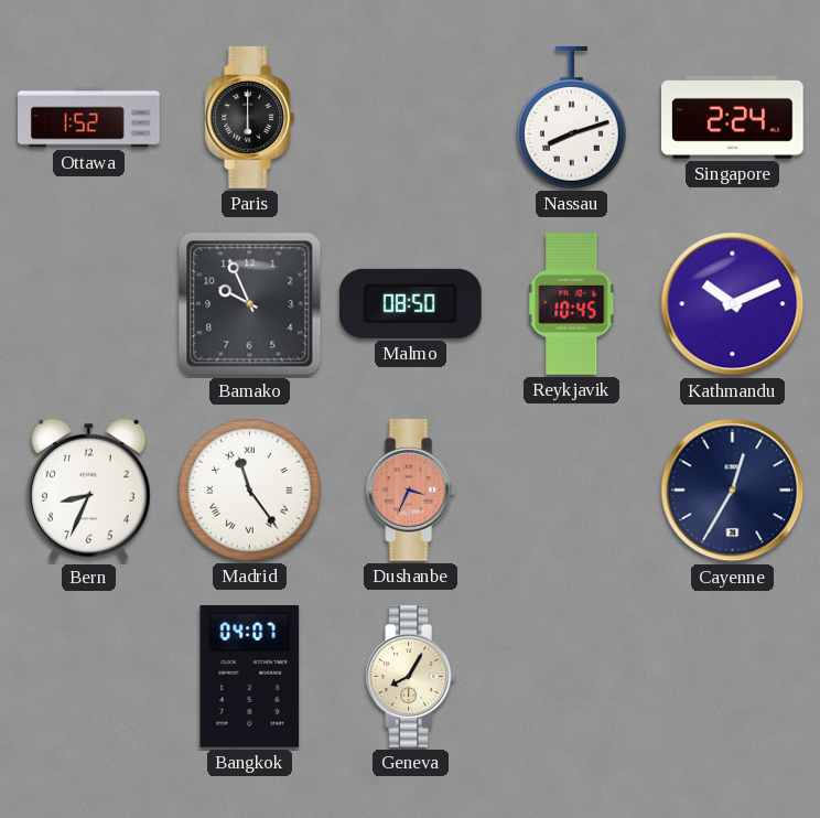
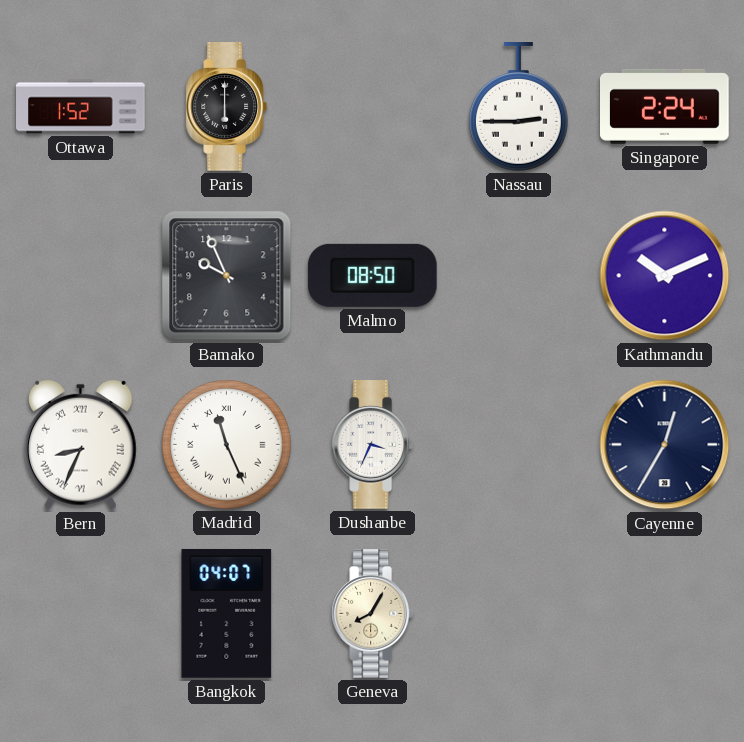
Nassau: 8:12 -> 2:45
Reykjavik: 10:45 -> none
Bern numerals: Arabic -> Roman
Madrid: 11:24 -> 11:26
Dushanbe dial: salmon -> white
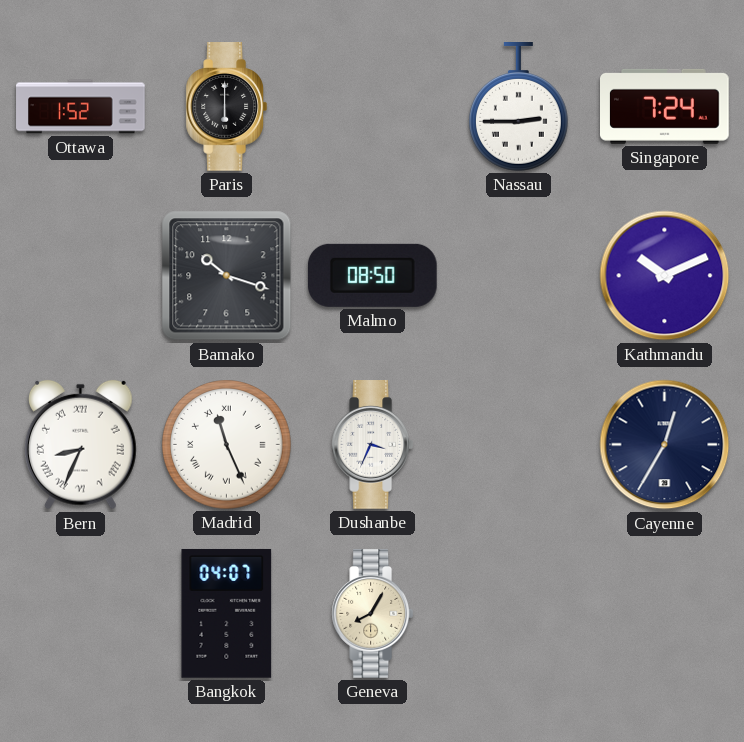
Singapore: 2:24 -> 7:24
Bamako: 9:56 -> 10:18
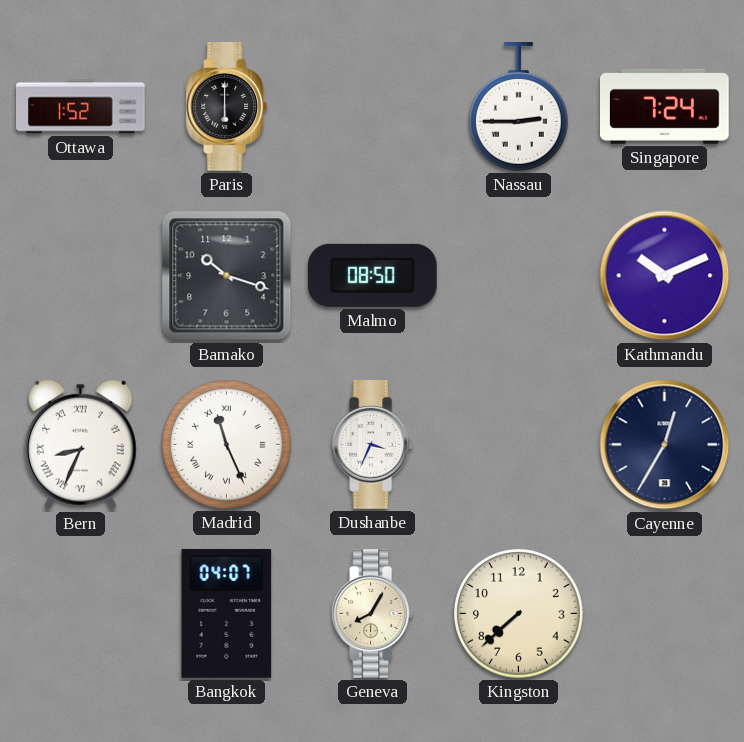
Kingston: none -> 7:38
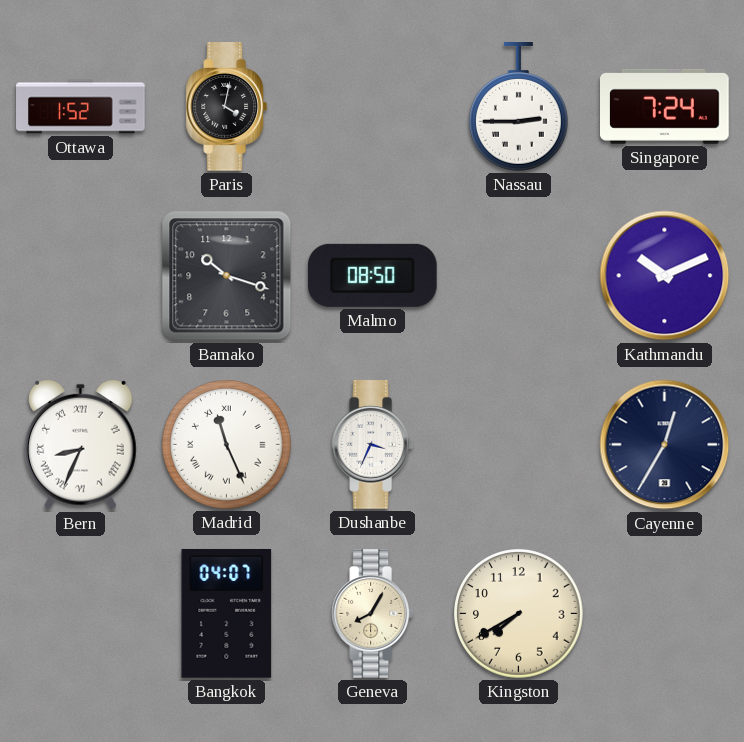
Paris: 6:00 -> 4:02
Kingston: 7:38 -> 7:40
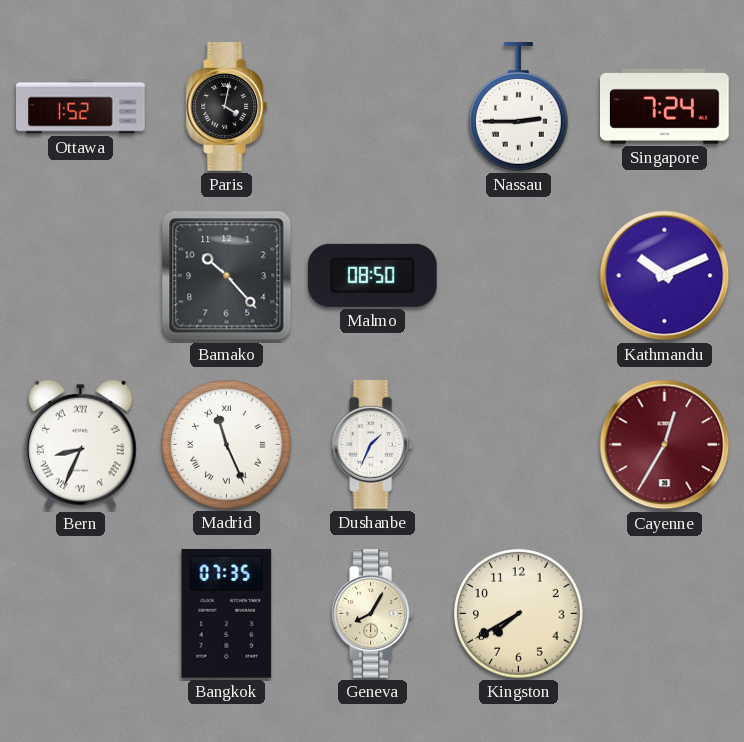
Bamako: 10:18 -> 10:23
Dushanbe: 3:34 -> 1:34
Cayenne dial: navy -> burgundy
Bangkok: 04:07 -> 07:35
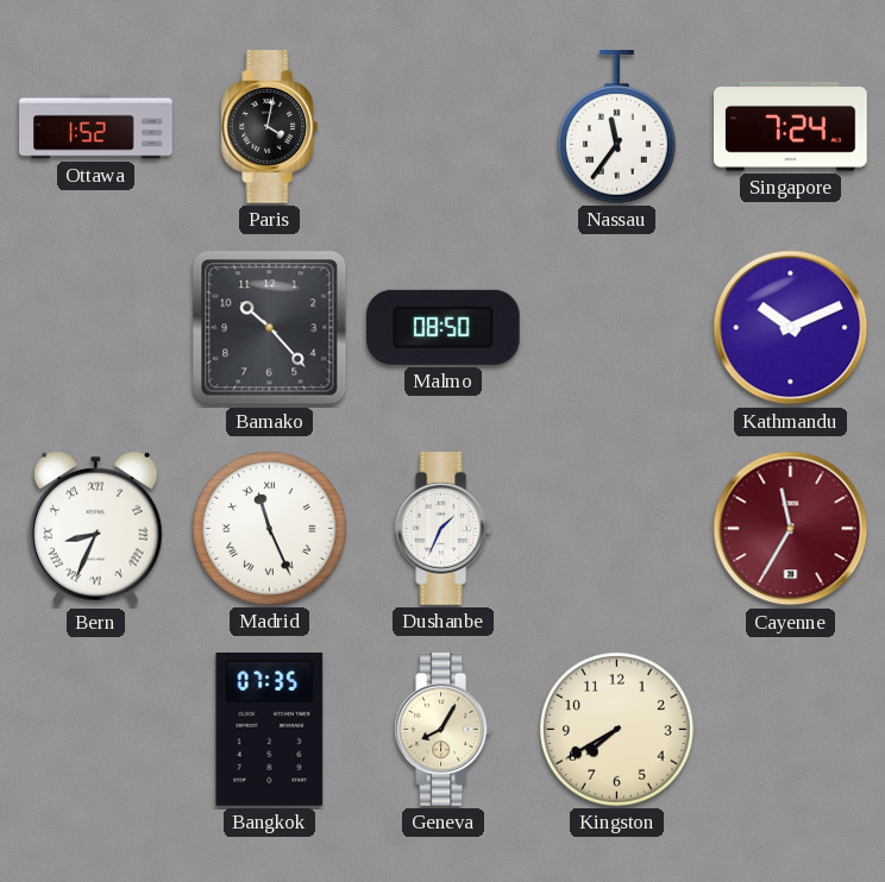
Nassau: 2:45 -> 11:36
Cayenne: 12:35 -> 11:35
